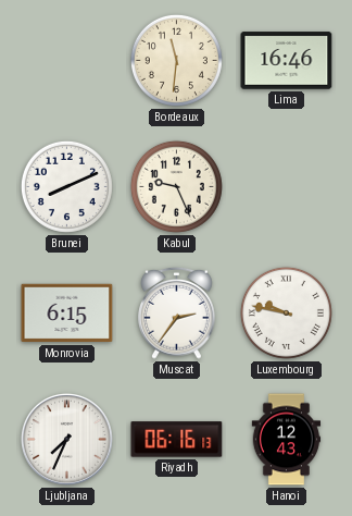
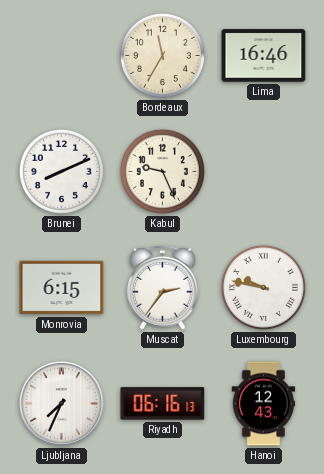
Bordeaux: 11:31 -> 11:35
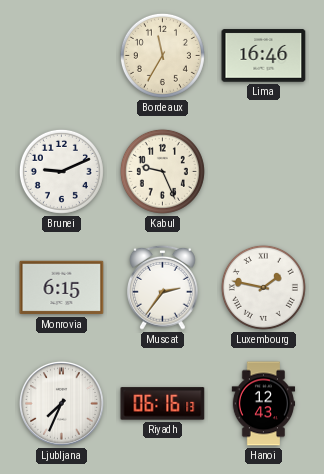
Brunei: 8:11 -> 9:11
Luxembourg: 9:47 -> 1:47
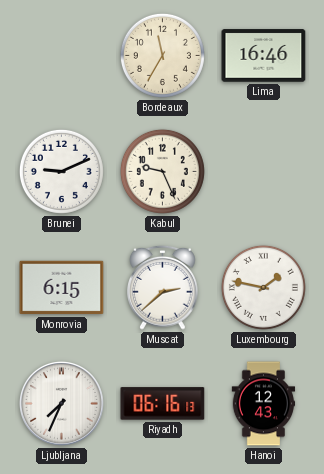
Muscat: 2:36 -> 2:38
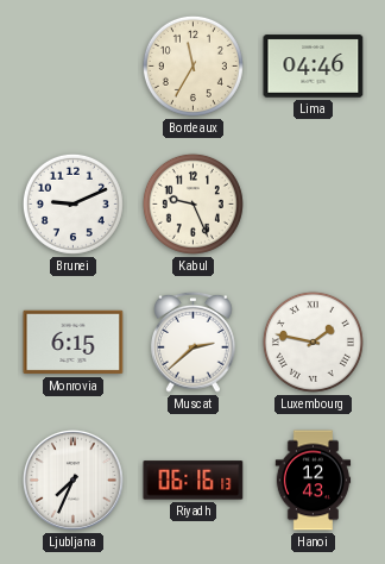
Lima: 16:46 -> 04:46
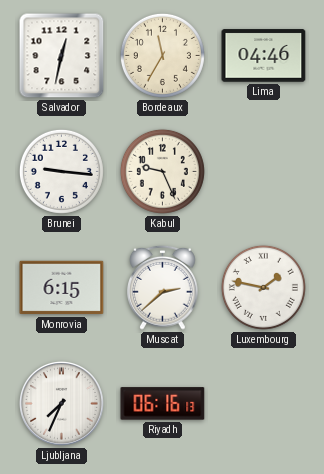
Salvador: none -> 12:32
Brunei: 9:11 -> 9:16
Hanoi: 12:43 -> none
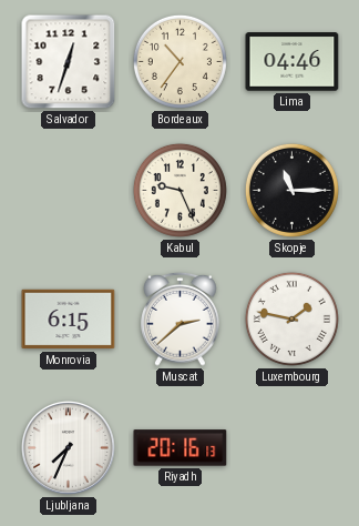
Salvador: 12:32 -> 12:33
Bordeaux: 11:35 -> 10:36
Brunei: 9:16 -> none
Skopje: none -> 11:15
Riyadh: 06:16 -> 20:16
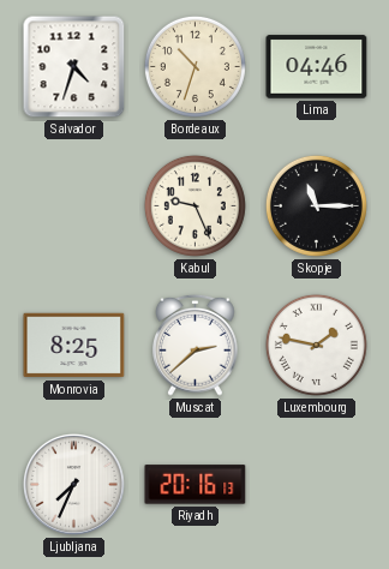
Salvador: 12:33 -> 4:33
Bordeaux: 10:36 -> 10:33
Monrovia: 6:15 -> 8:25
